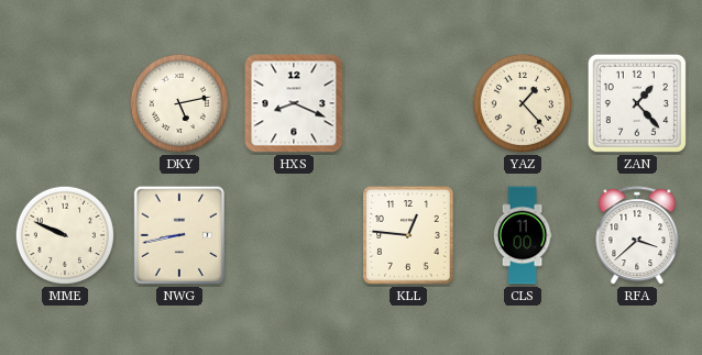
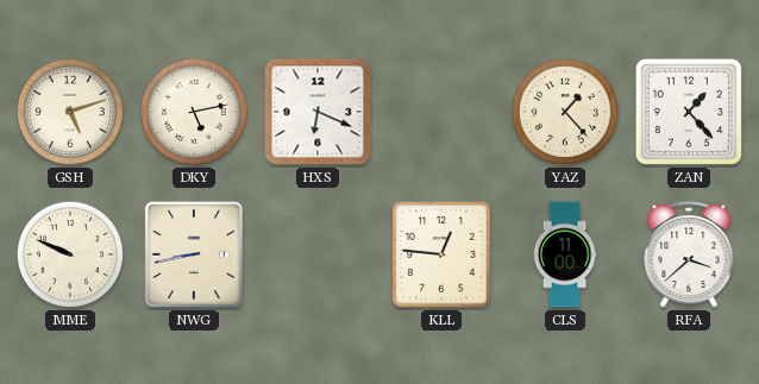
GSH: none -> 5:12
HXS: 8:19 -> 6:19
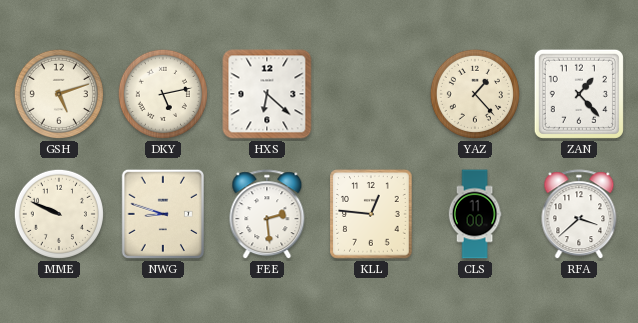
HXS: 6:19 -> 6:22
NWG: 8:43 -> 8:48
FEE: none -> 2:29
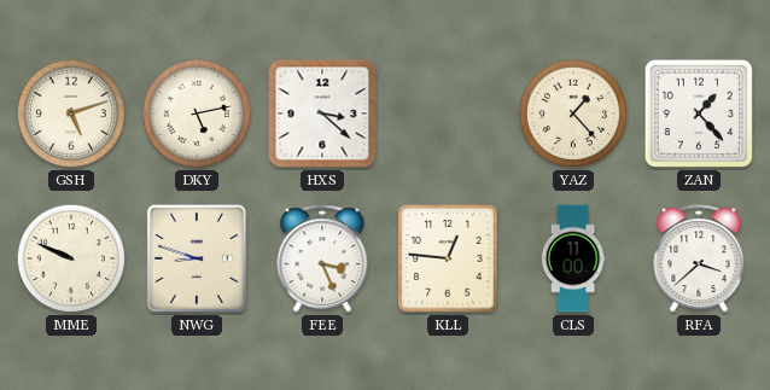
HXS: 6:22 -> 3:22
FEE: 2:29 -> 3:26
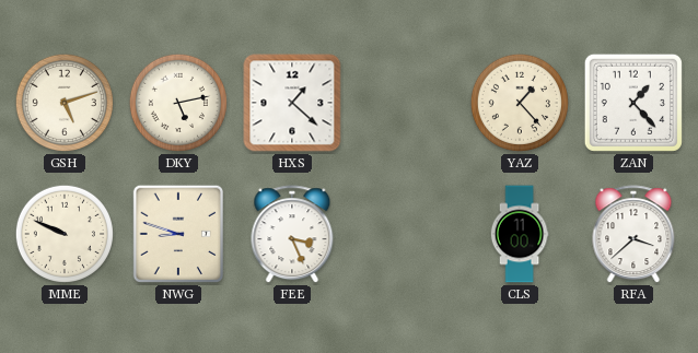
HXS: 3:22 -> 1:22
KLL: 12:46 -> none
